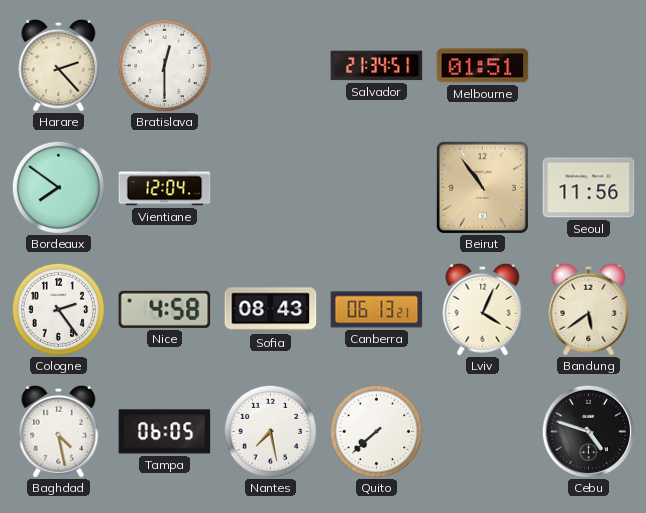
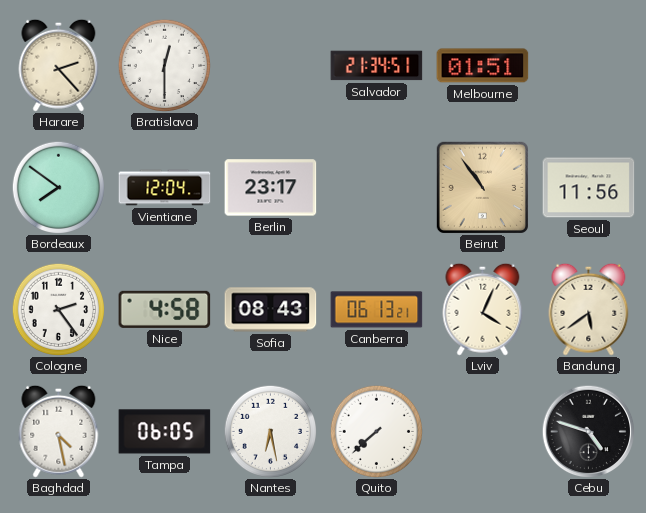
Berlin: none -> 23:17
Nantes: 7:28 -> 6:28
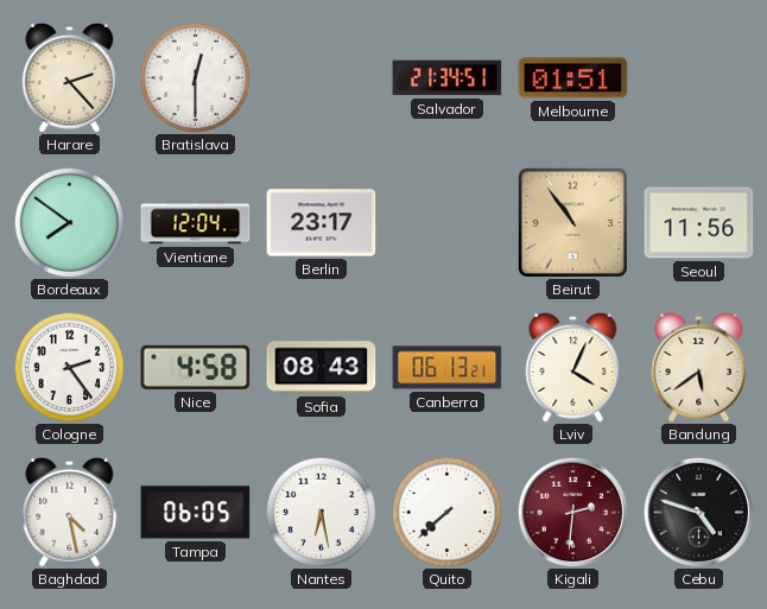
Kigali: none -> 2:31
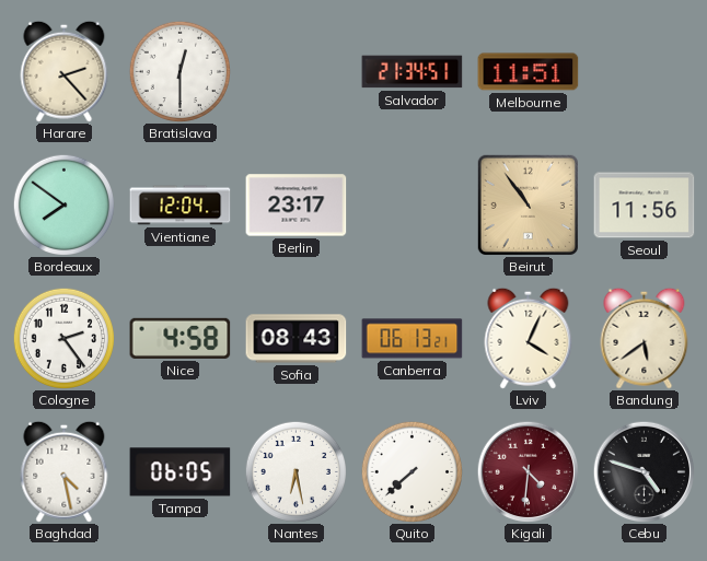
Melbourne: 01:51 -> 11:51
Kigali: 2:31 -> 4:31
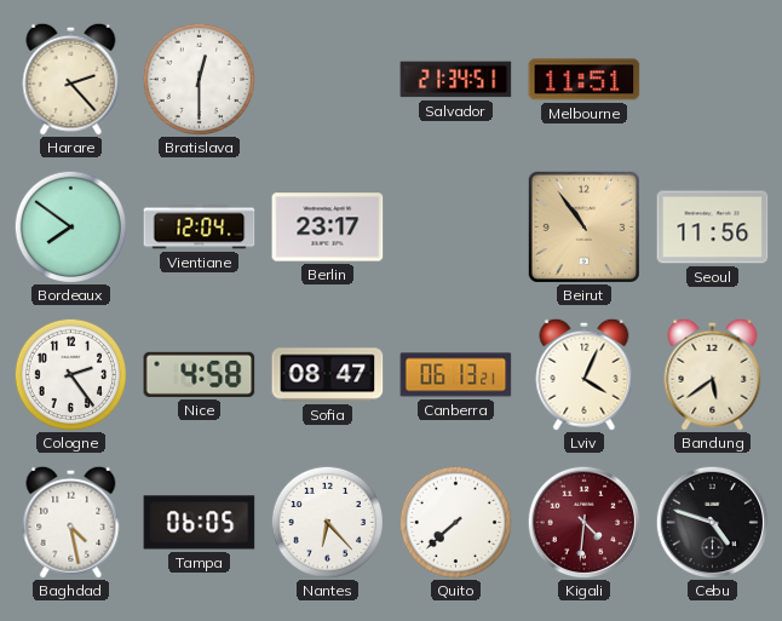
Sofia: 08:43 -> 08:47
Nantes: 6:28 -> 6:23
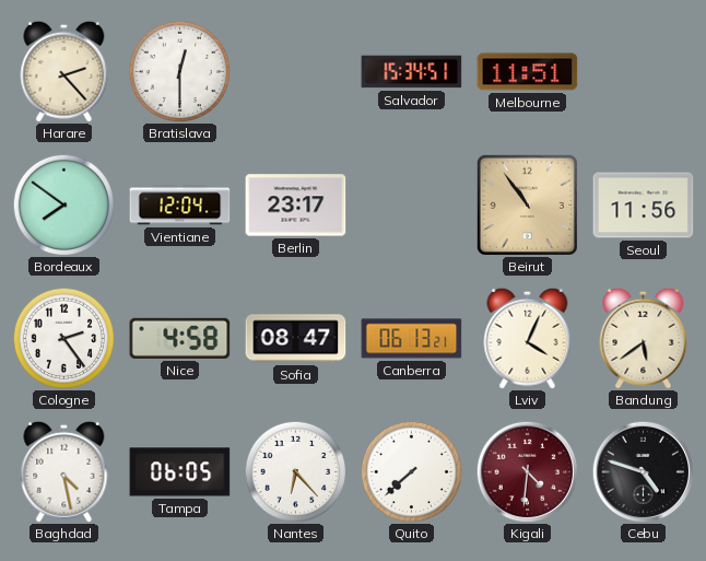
Salvador: 21:34 -> 15:34
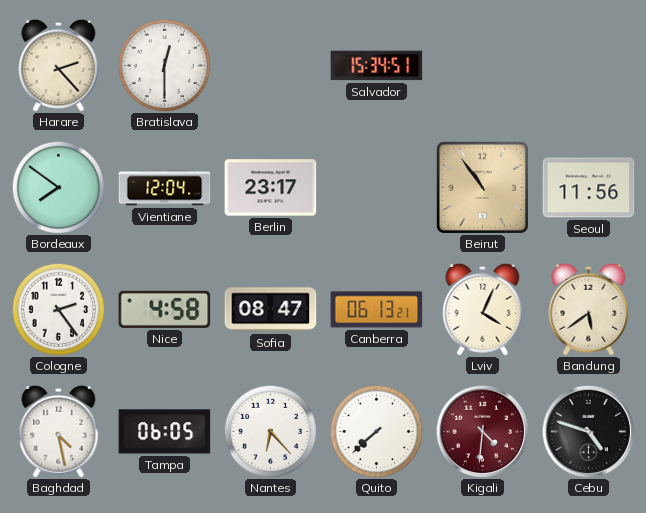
Melbourne: 11:51 -> none
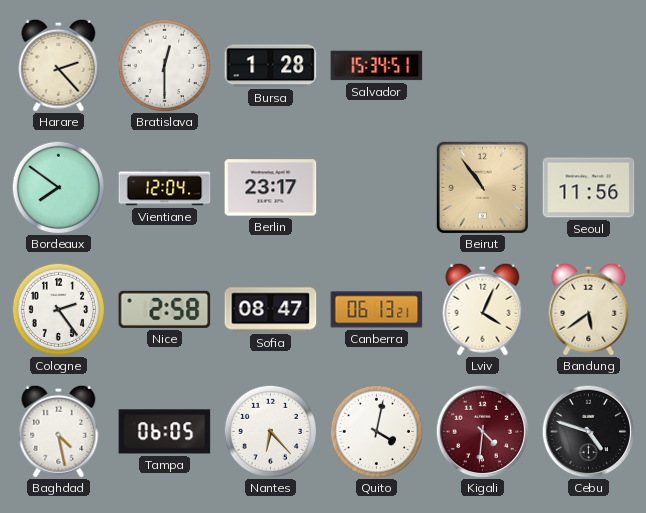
Bursa: none -> 1:28
Nice: 4:58 -> 2:58
Quito: 7:38 -> 4:02
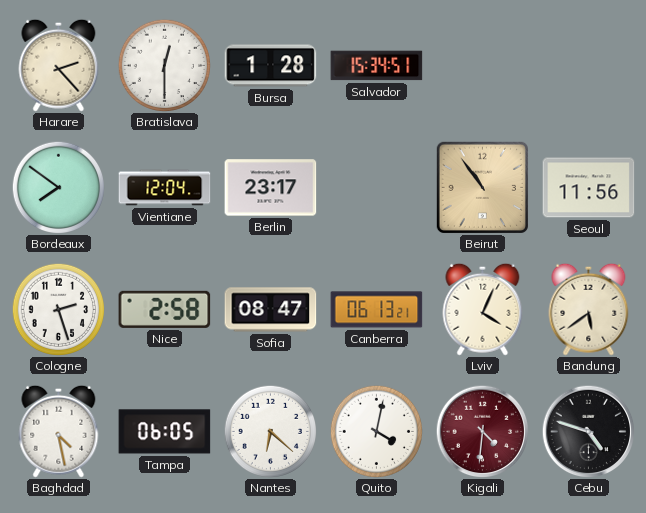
Cologne: 2:24 -> 2:27
Nantes: 6:23 -> 6:22
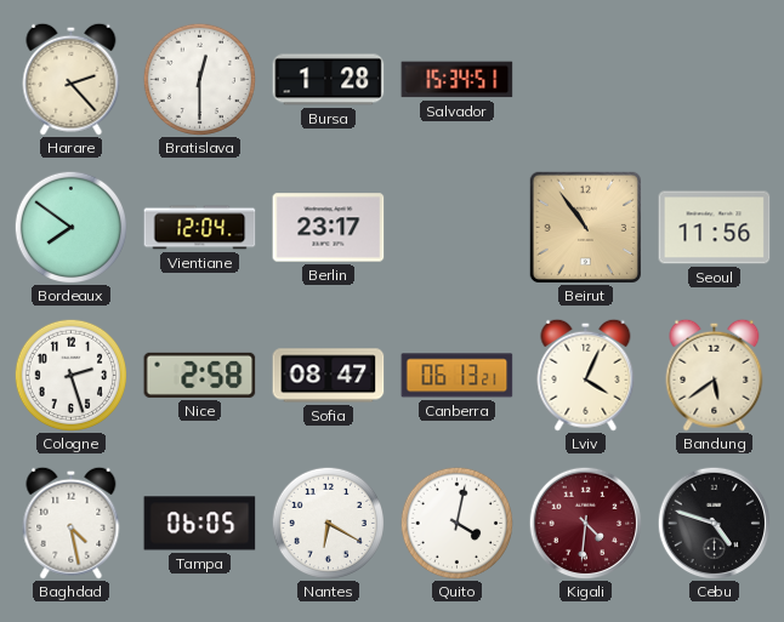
Nantes: 6:22 -> 6:20
